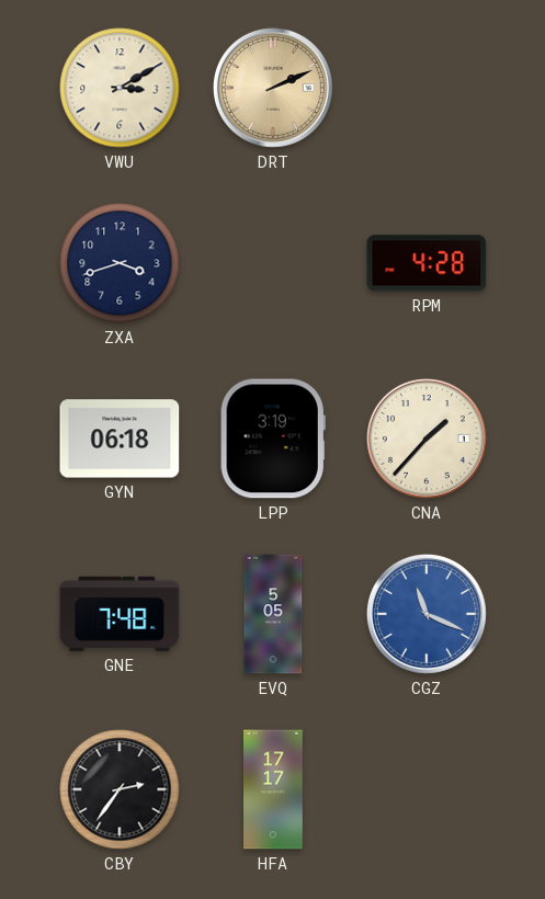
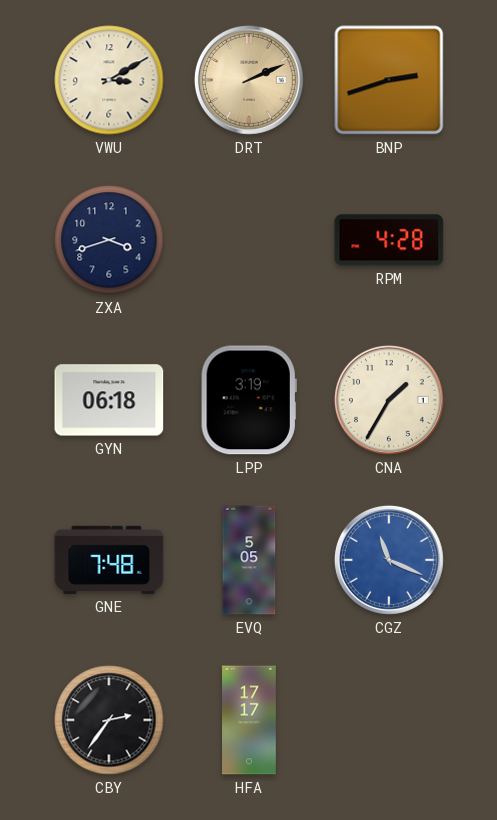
BNP: none -> 2:42
CNA: 1:37 -> 1:35
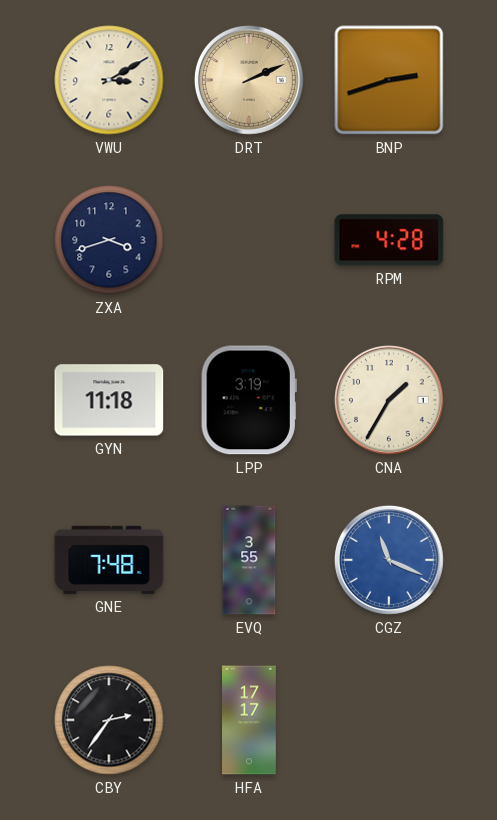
GYN: 06:18 -> 11:18
EVQ: 5:05 -> 3:55
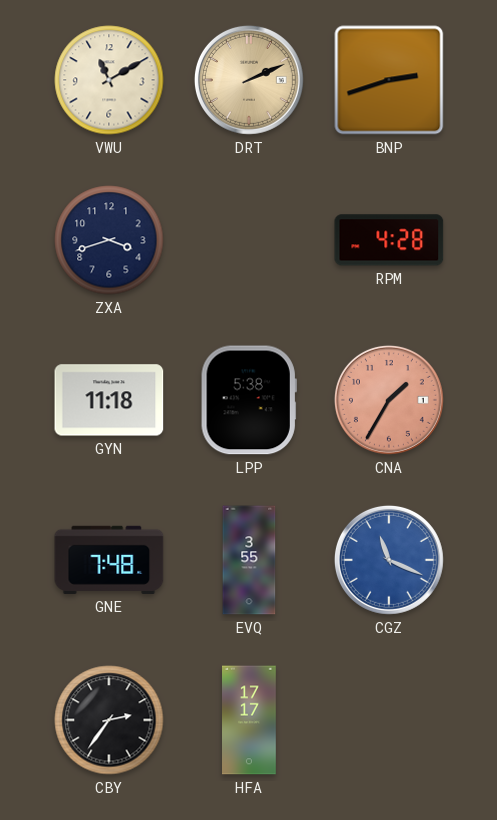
VWU: 3:10 -> 11:10
LPP: 3:19 -> 5:38
CNA dial: cream -> salmon
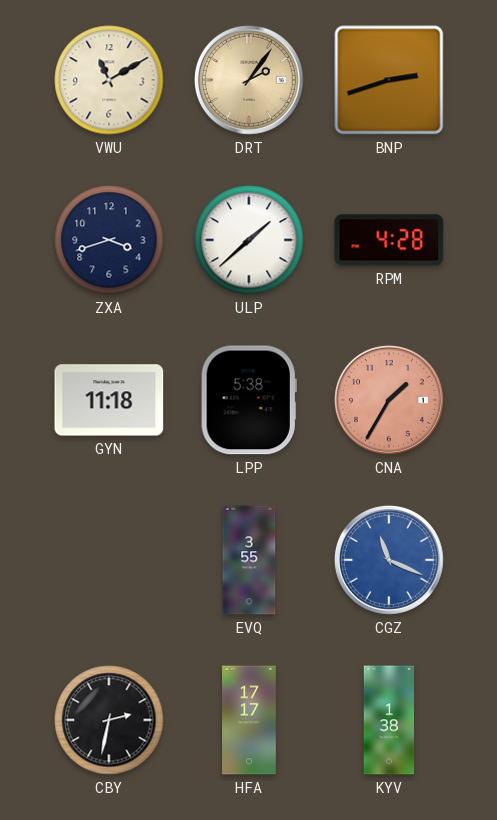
DRT: 2:11 -> 2:06
ULP: none -> 1:38
GNE: 7:48 -> none
CBY: 2:36 -> 2:32
KYV: none -> 1:38
